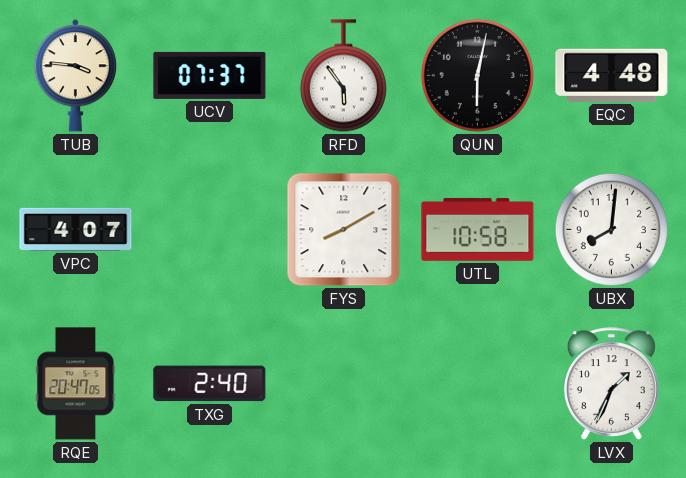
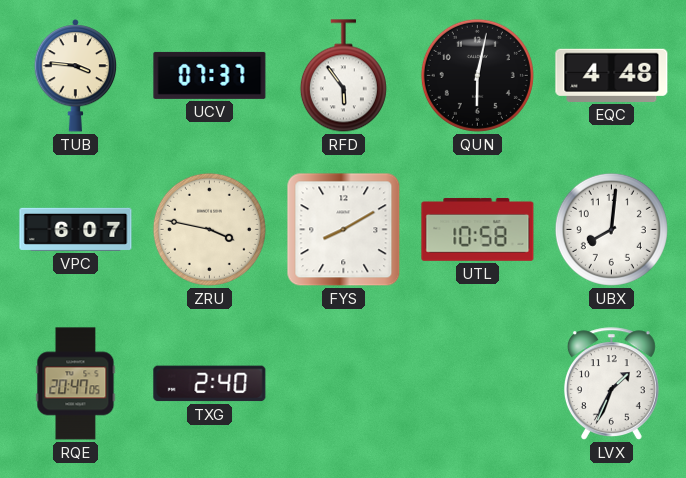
VPC: 4:07 -> 6:07
ZRU: none -> 3:47
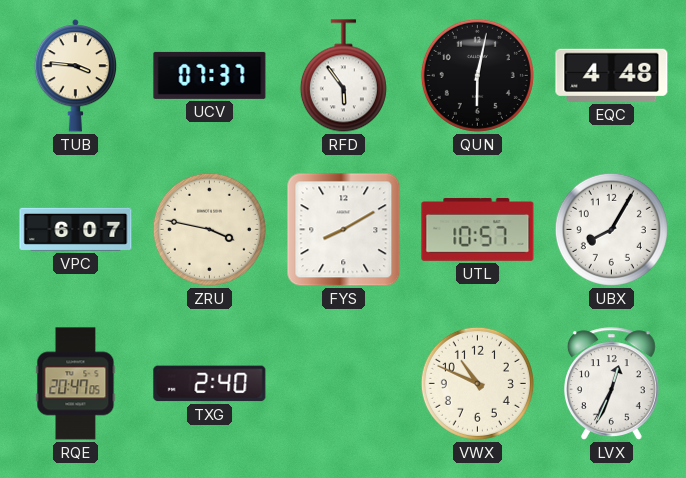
UTL: 10:58 -> 10:57
UBX: 8:01 -> 8:05
VWX: none -> 10:49
LVX: 1:34 -> 12:34
